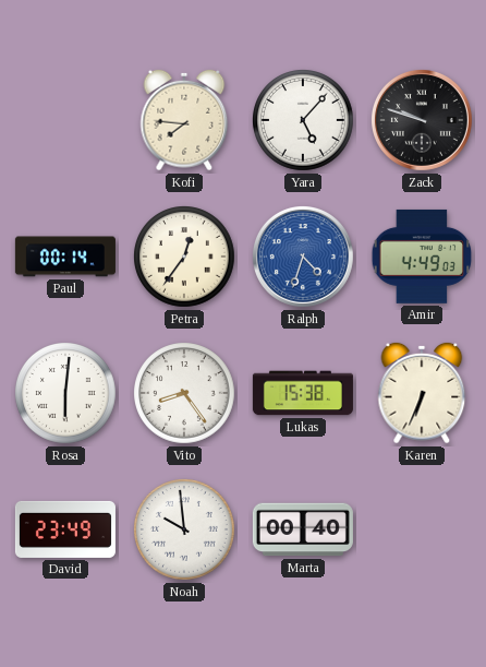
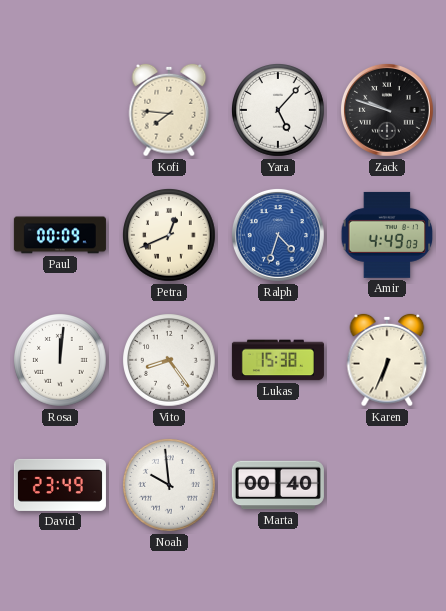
Paul: 00:14 -> 00:09
Petra: 12:36 -> 12:41
Rosa: 6:01 -> 12:01
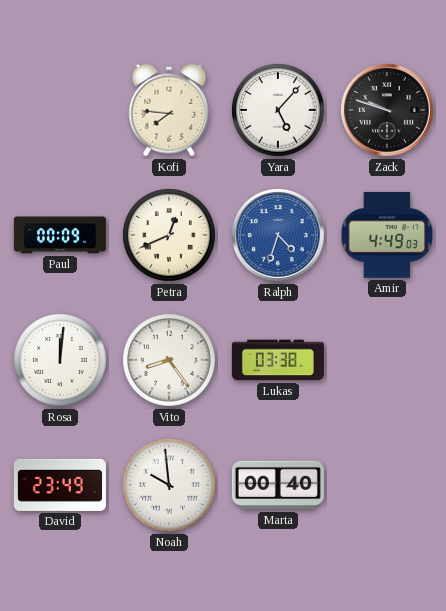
Lukas: 15:38 -> 03:38
Karen: 6:34 -> none
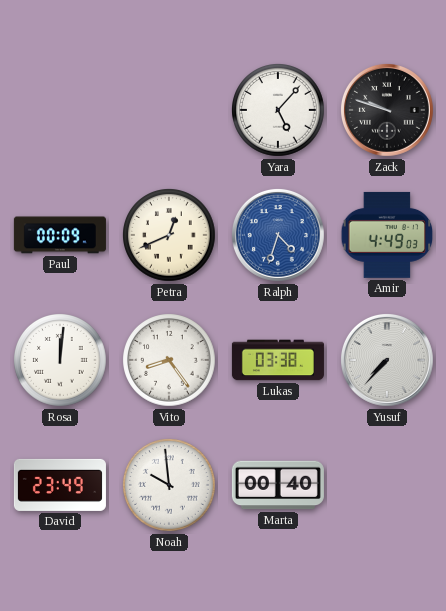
Kofi: 7:46 -> none
Yusuf: none -> 7:37
